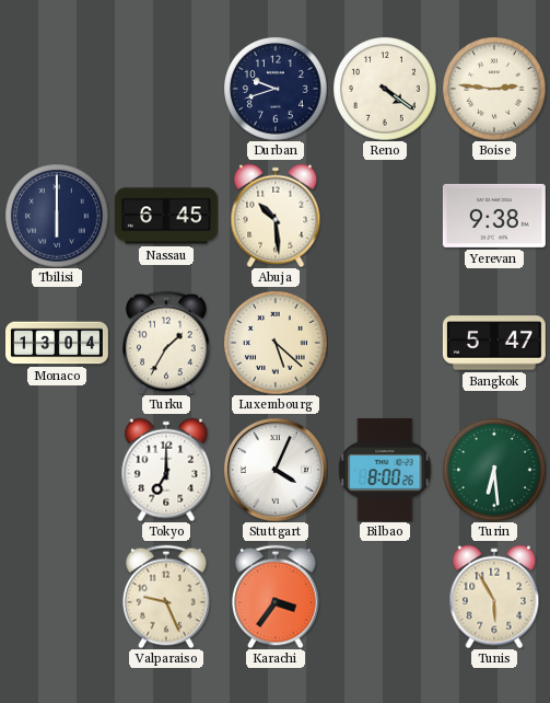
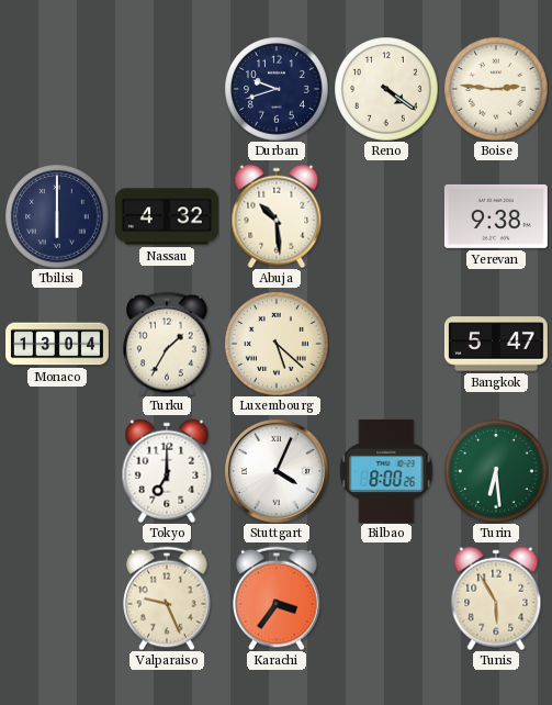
Nassau: 6:45 -> 4:32
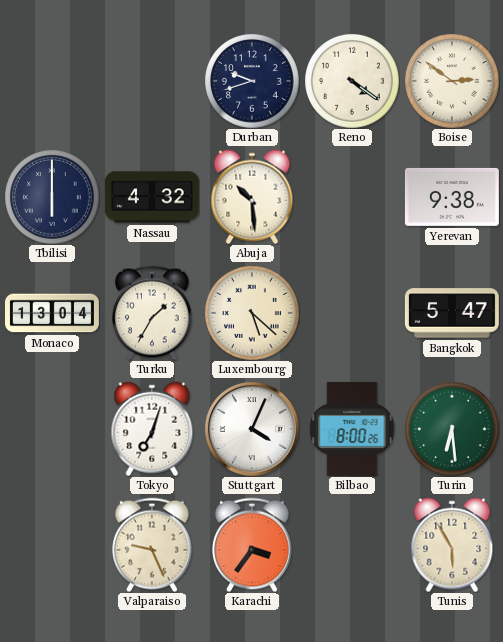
Boise: 2:46 -> 2:51
Tokyo: 7:00 -> 7:03
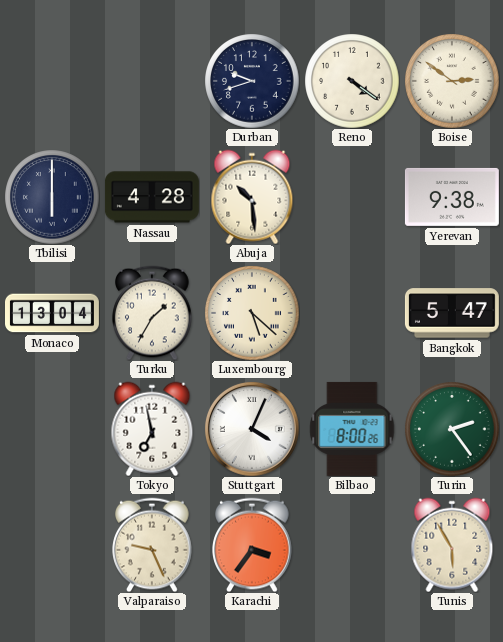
Nassau: 4:32 -> 4:28
Tokyo: 7:03 -> 6:58
Turin: 6:29 -> 2:24
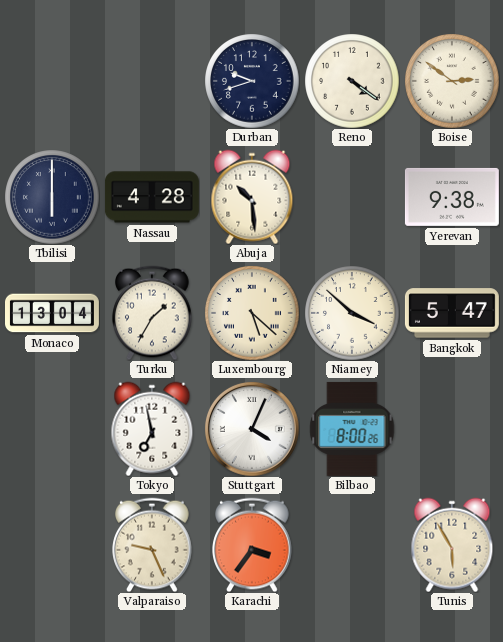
Niamey: none -> 3:52
Turin: 2:24 -> none
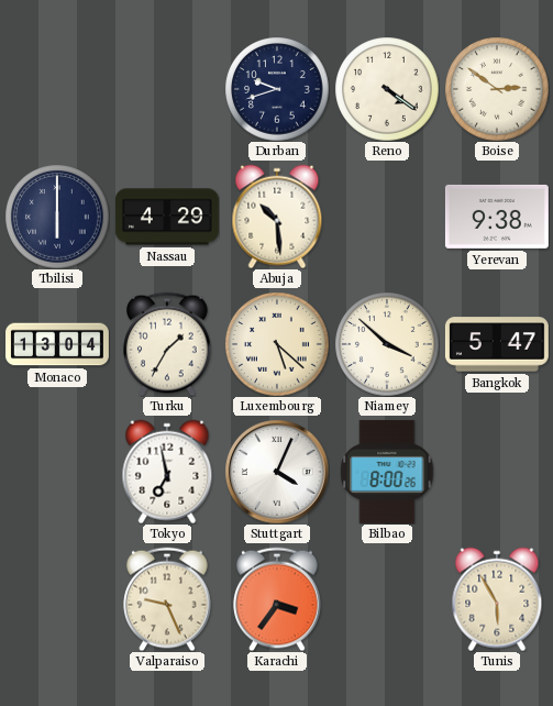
Nassau: 4:28 -> 4:29
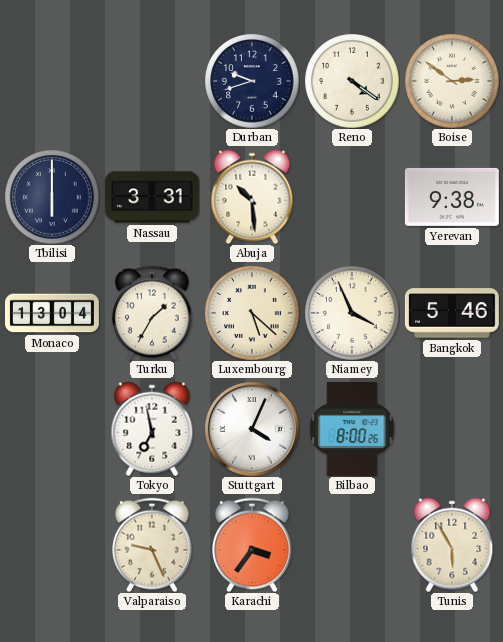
Nassau: 4:29 -> 3:31
Niamey: 3:52 -> 3:56
Bangkok: 5:47 -> 5:46
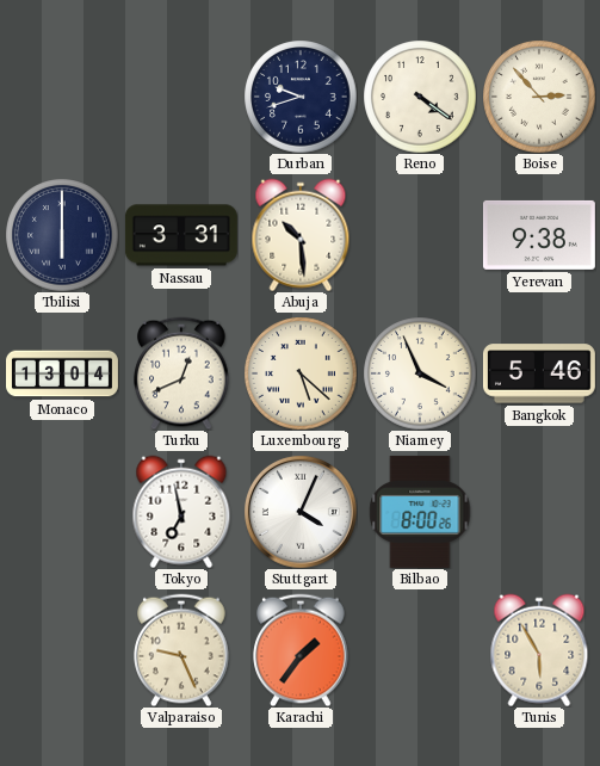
Boise: 2:51 -> 2:53
Turku: 1:35 -> 12:41
Karachi: 3:36 -> 1:36
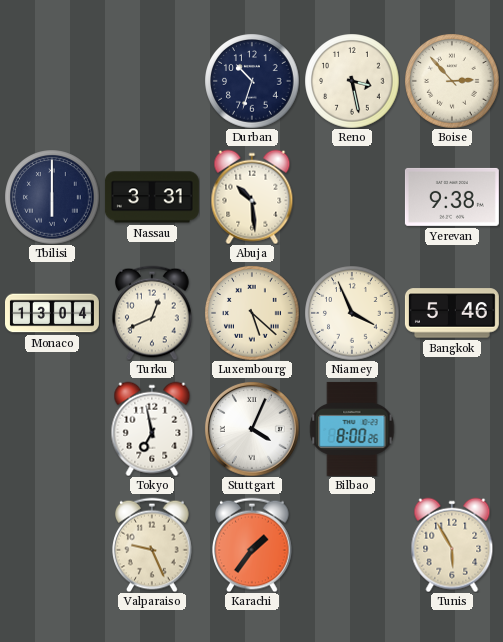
Durban: 9:42 -> 10:33
Reno: 4:21 -> 3:28
